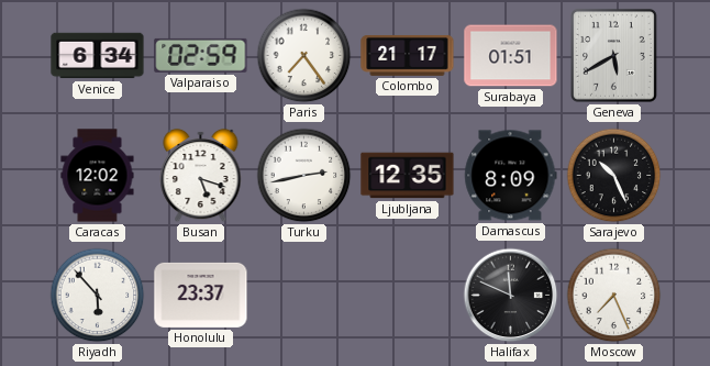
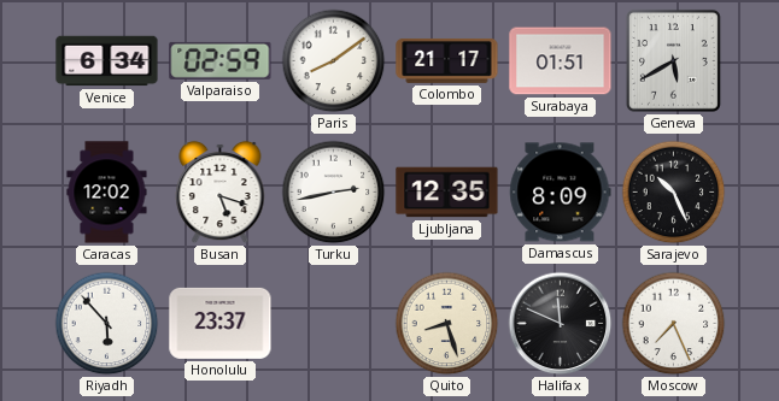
Paris: 7:24 -> 8:09
Quito: none -> 8:27
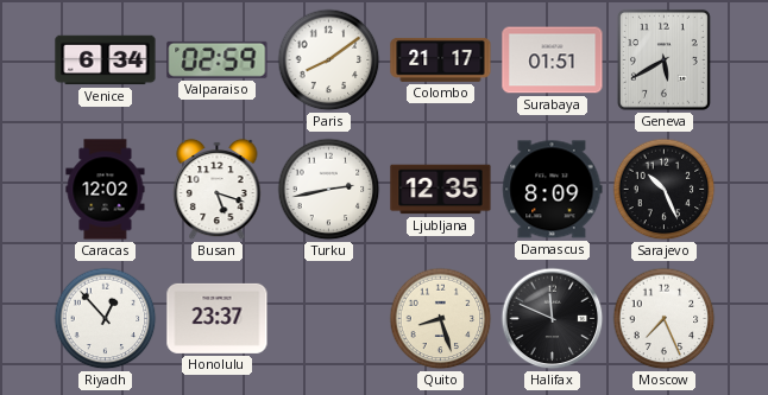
Riyadh: 5:53 -> 12:53
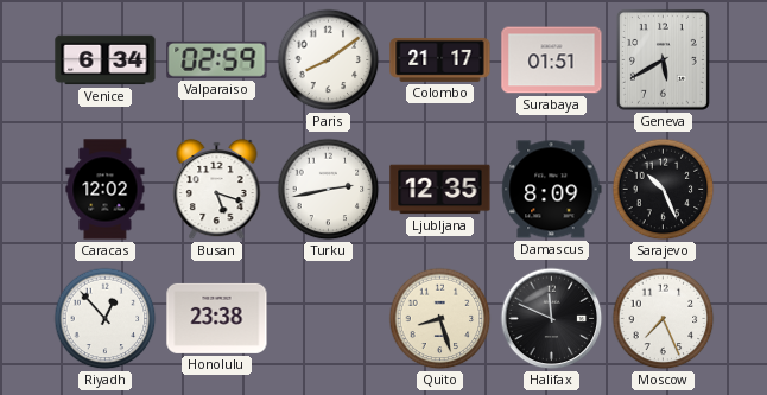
Honolulu: 23:37 -> 23:38
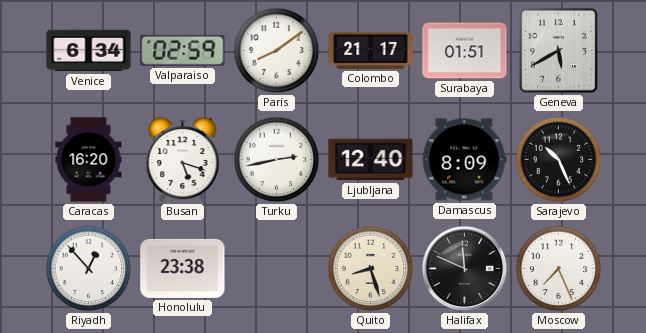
Caracas: 12:02 -> 16:20
Ljubljana: 12:35 -> 12:40
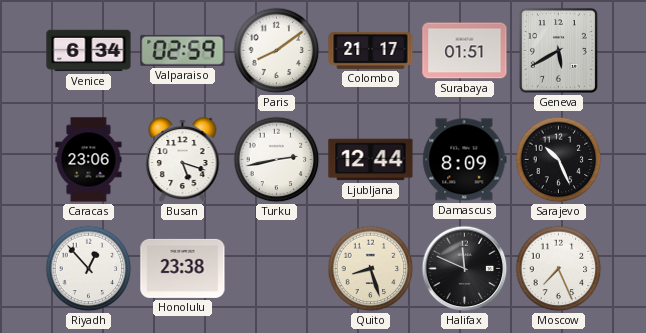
Caracas: 16:20 -> 23:06
Ljubljana: 12:40 -> 12:44
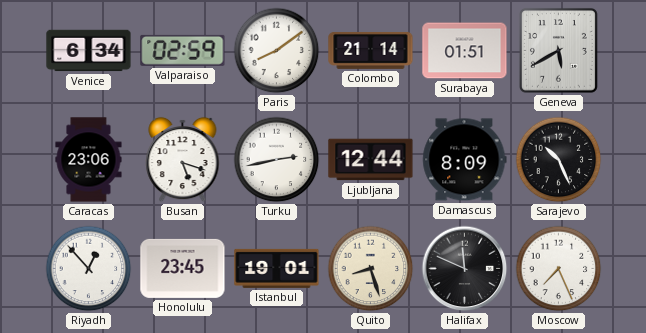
Colombo: 21:17 -> 21:14
Honolulu: 23:38 -> 23:45
Istanbul: none -> 19:01
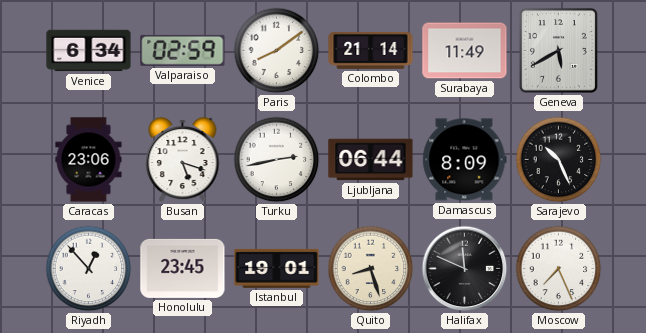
Surabaya: 01:51 -> 11:49
Ljubljana: 12:44 -> 06:44
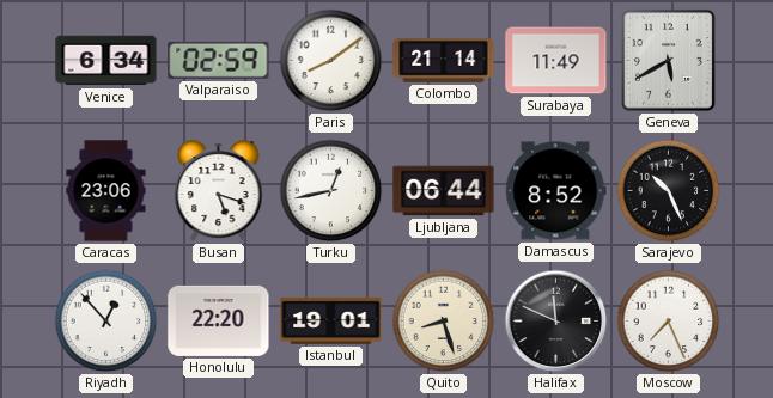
Turku: 2:43 -> 12:43
Damascus: 8:09 -> 8:52
Honolulu: 23:45 -> 22:20
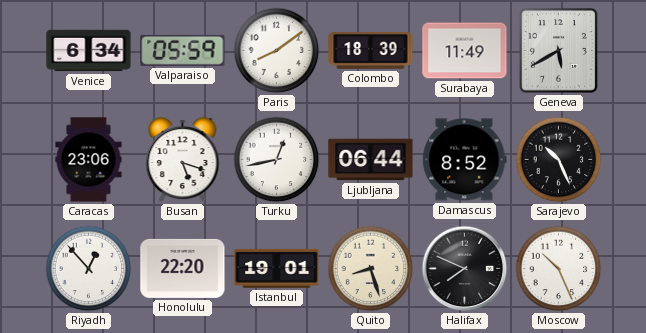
Valparaiso: 02:59 -> 05:59
Colombo: 21:14 -> 18:39
Halifax: 11:49 -> 7:49
Moscow: 7:26 -> 10:26
